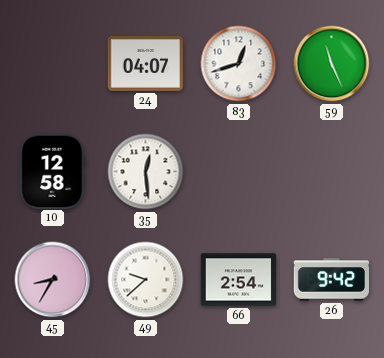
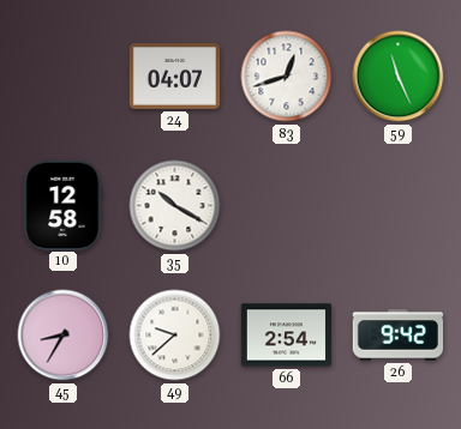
35: 12:29 -> 10:20
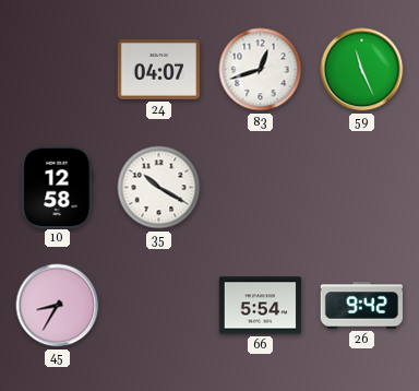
49: 9:38 -> none
66: 2:54 -> 5:54
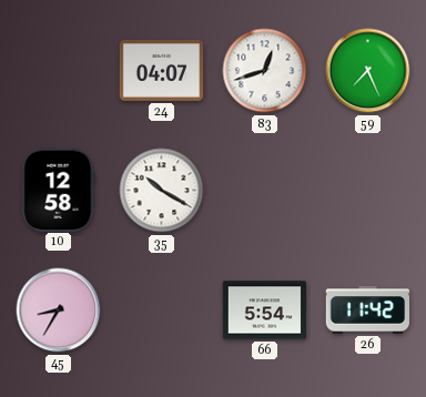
59: 11:26 -> 7:26
26: 9:42 -> 11:42
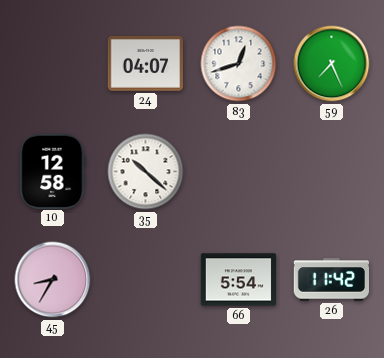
35: 10:20 -> 10:22
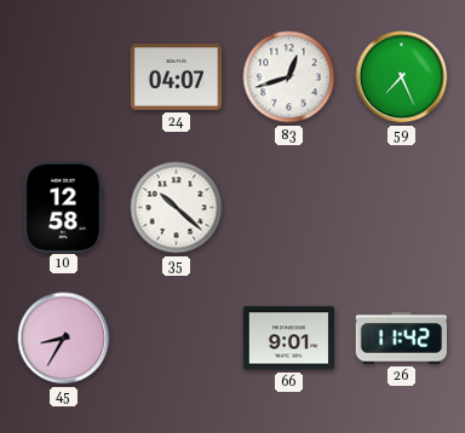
66: 5:54 -> 9:01
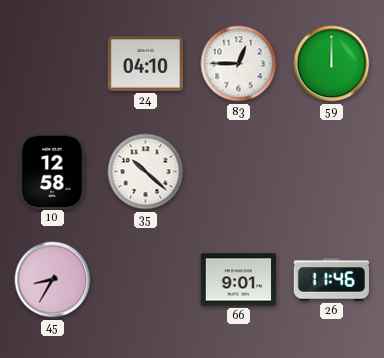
24: 04:07 -> 04:10
83: 12:42 -> 12:45
59: 7:26 -> 12:00
26: 11:42 -> 11:46
